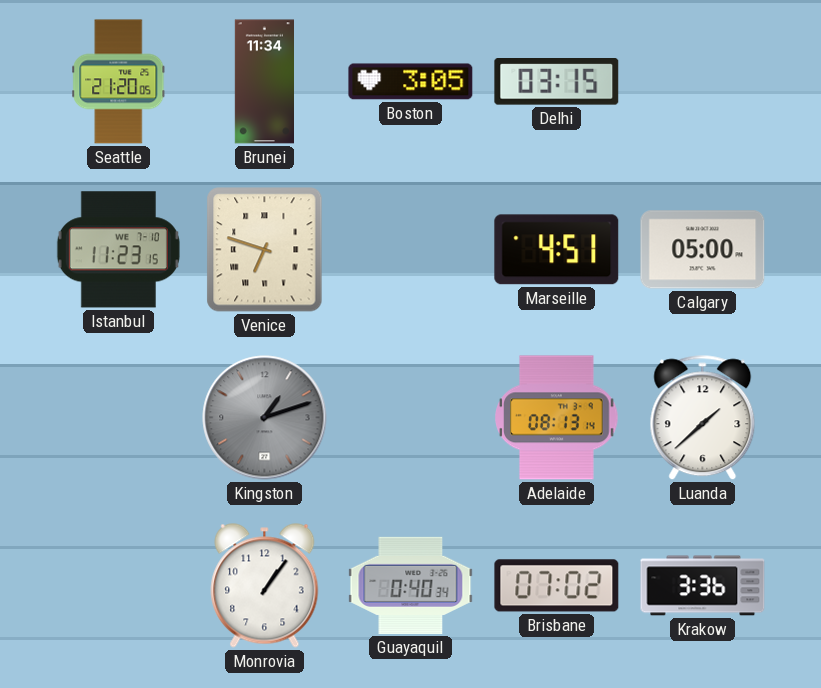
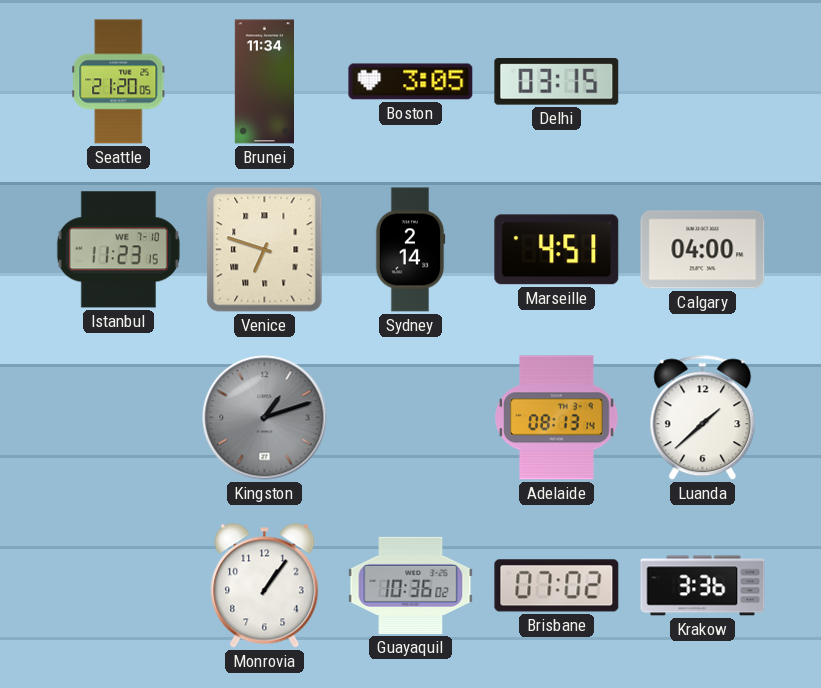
Sydney: none -> 2:14
Calgary: 05:00 -> 04:00
Guayaquil: 0:40 -> 10:36
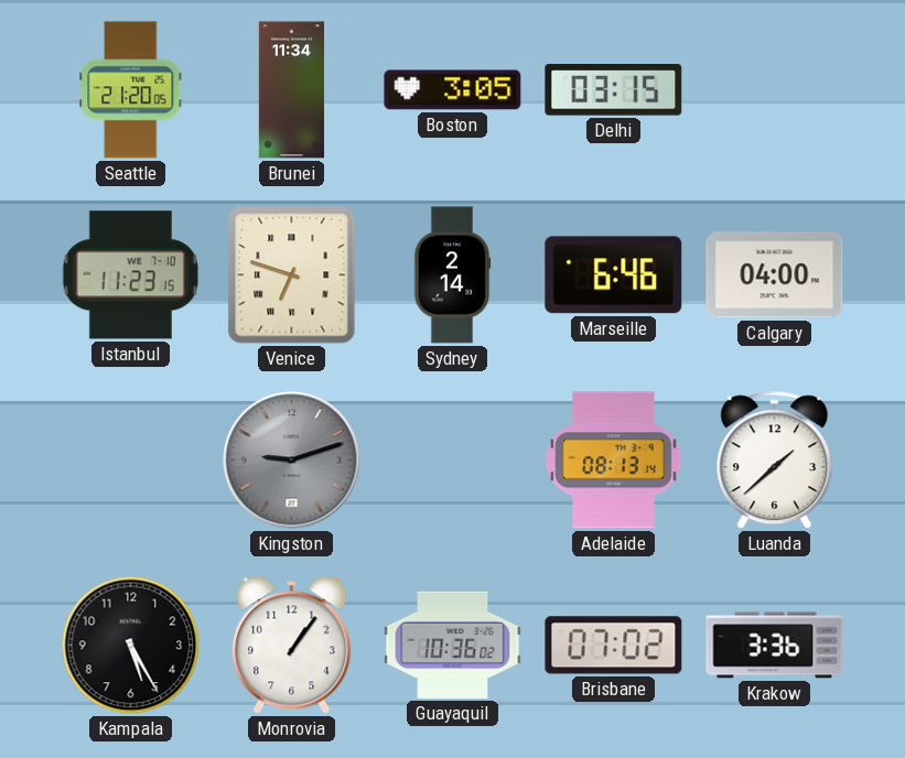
Marseille: 4:51 -> 6:46
Kingston: 1:12 -> 9:12
Kampala: none -> 5:25
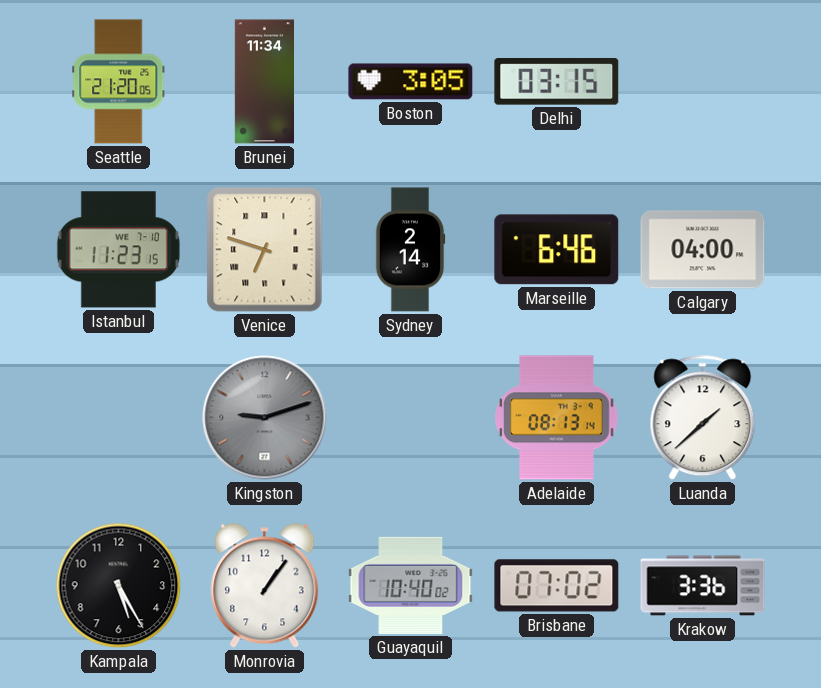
Guayaquil: 10:36 -> 10:40
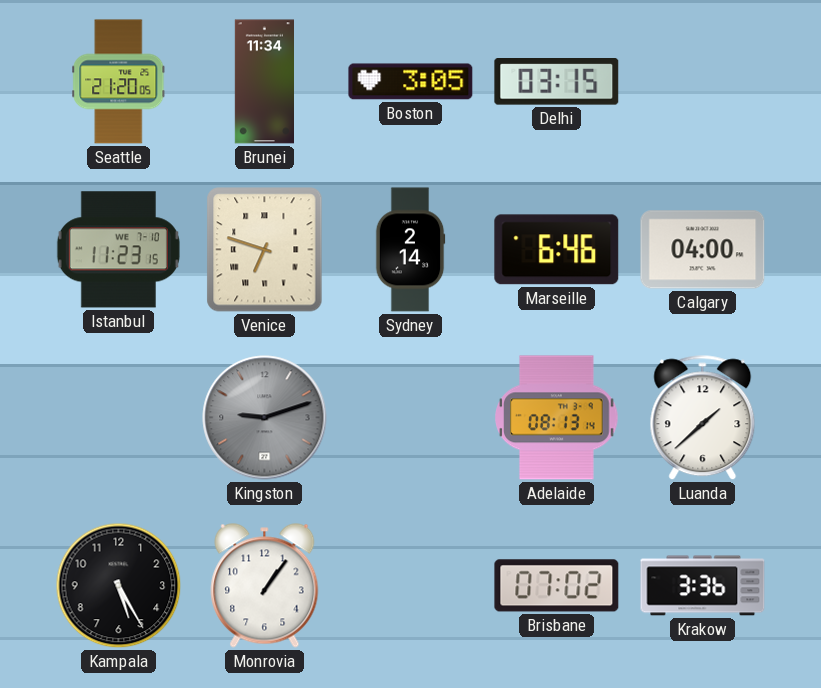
Guayaquil: 10:40 -> none
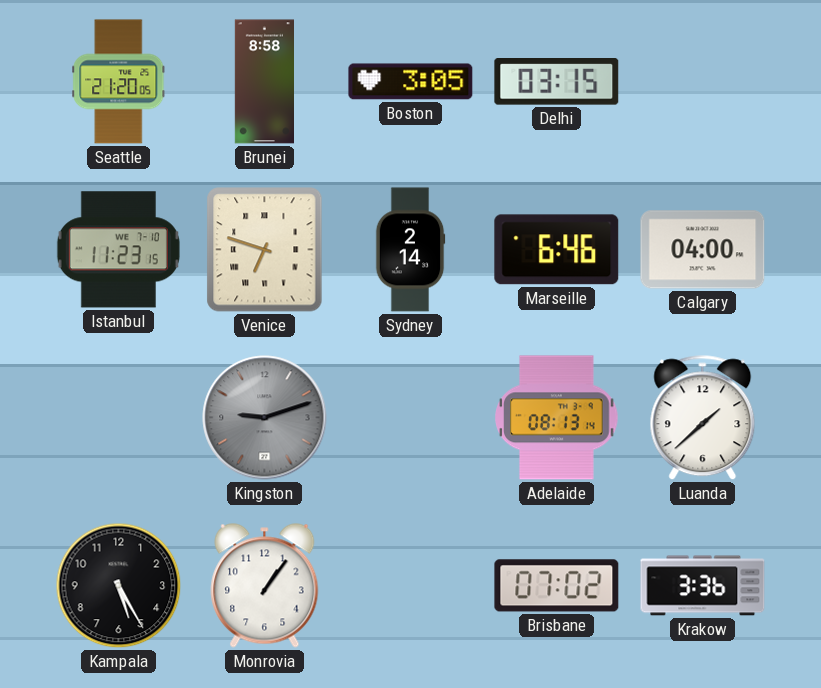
Brunei: 11:34 -> 8:58
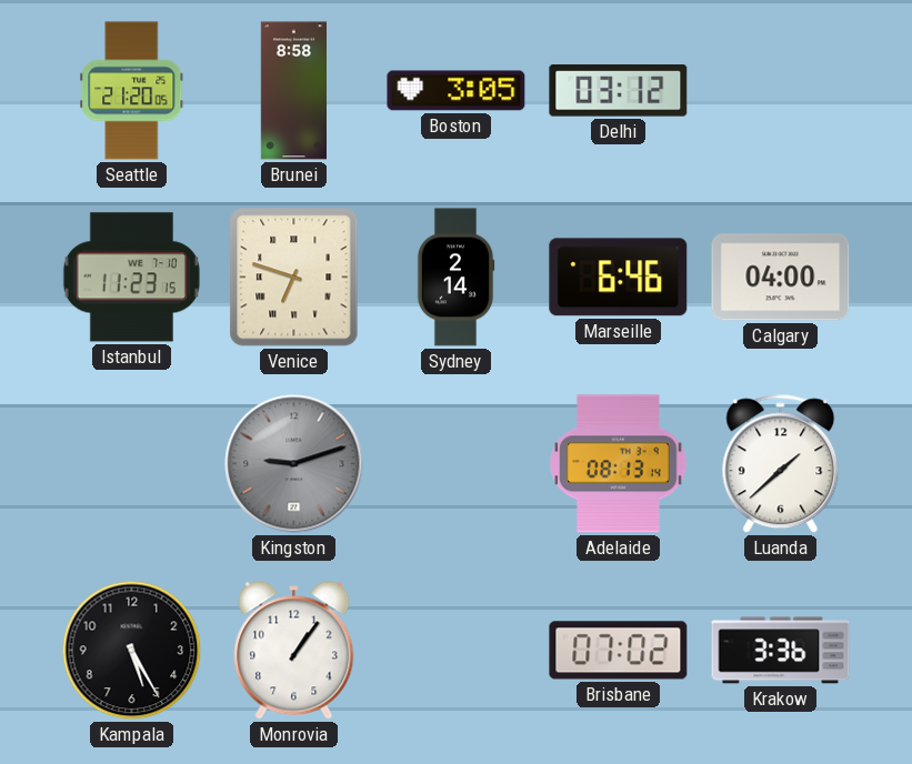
Delhi: 03:15 -> 03:12
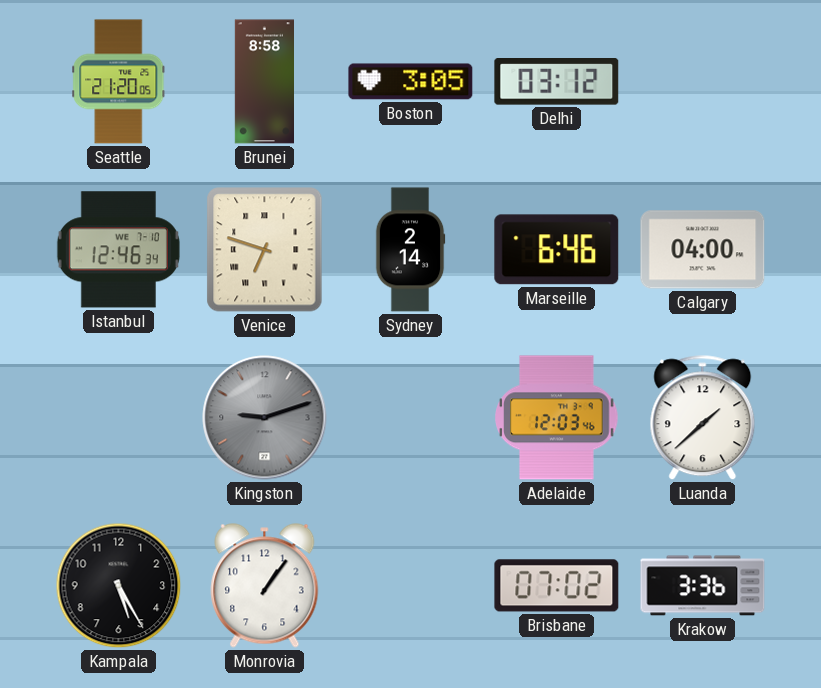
Istanbul: 11:23 -> 12:46
Adelaide: 08:13 -> 12:03
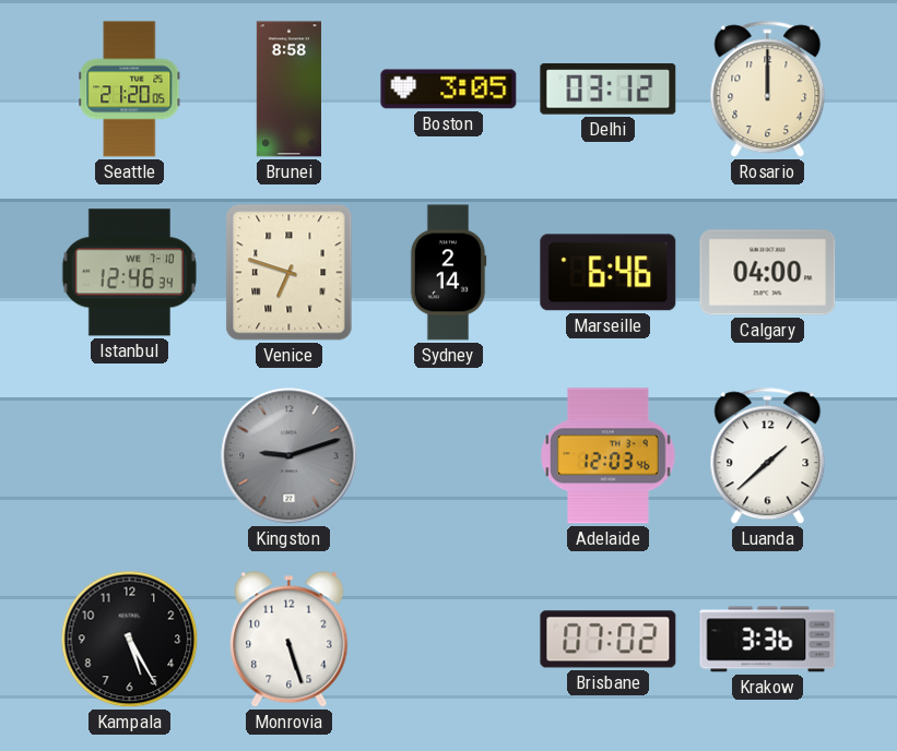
Rosario: none -> 12:00
Monrovia: 1:06 -> 5:27
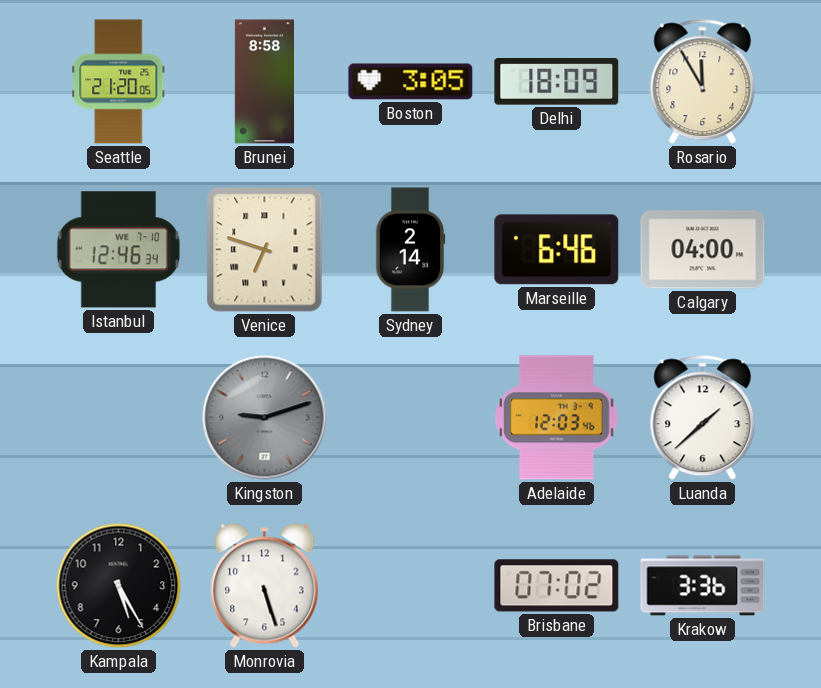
Delhi: 03:12 -> 18:09
Rosario: 12:00 -> 11:55
